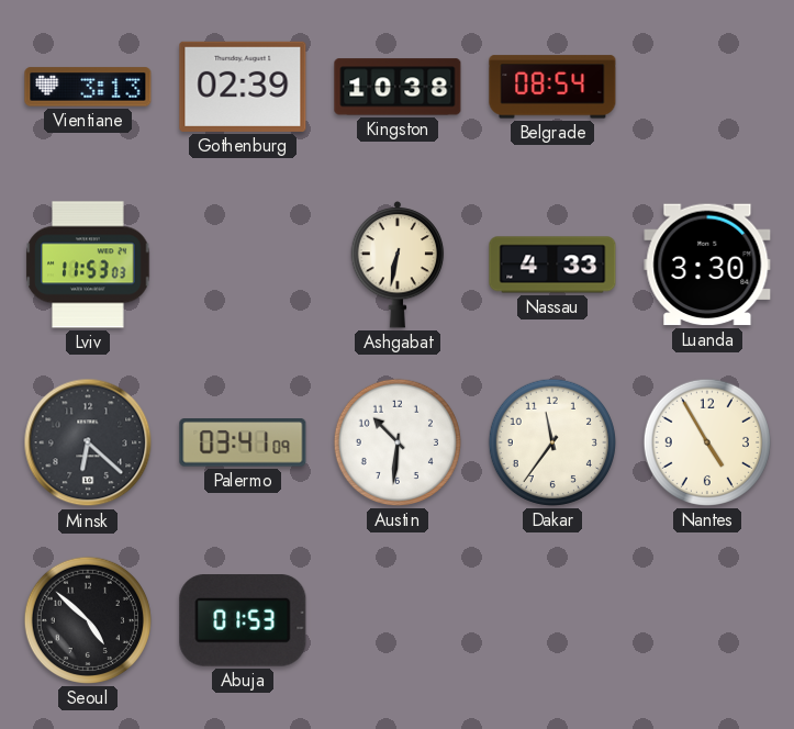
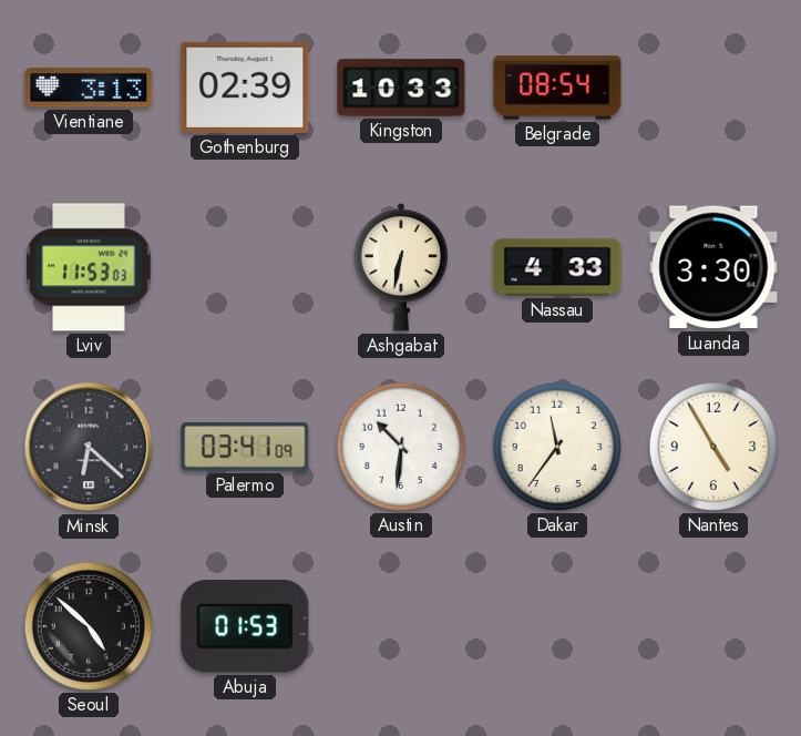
Kingston: 10:38 -> 10:33
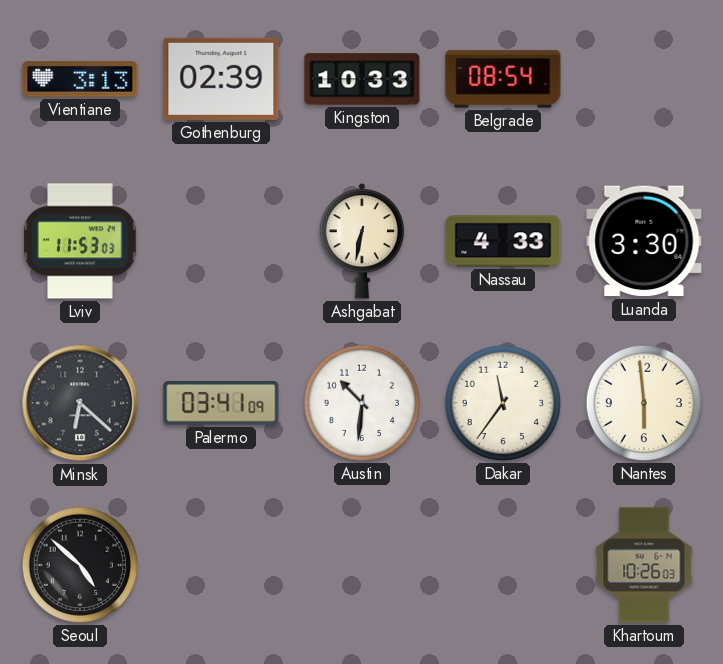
Nantes: 4:55 -> 5:59
Abuja: 01:53 -> none
Khartoum: none -> 10:26
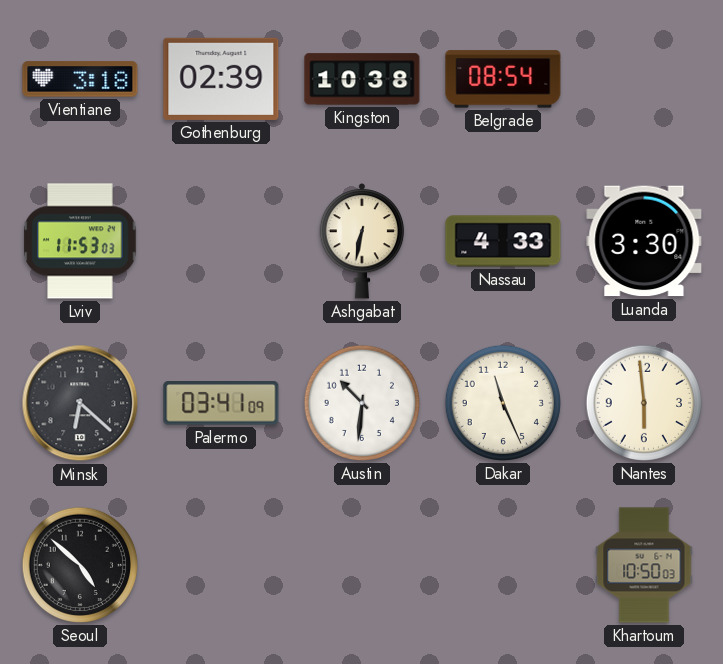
Vientiane: 3:13 -> 3:18
Kingston: 10:33 -> 10:38
Dakar: 11:36 -> 11:26
Khartoum: 10:26 -> 10:50
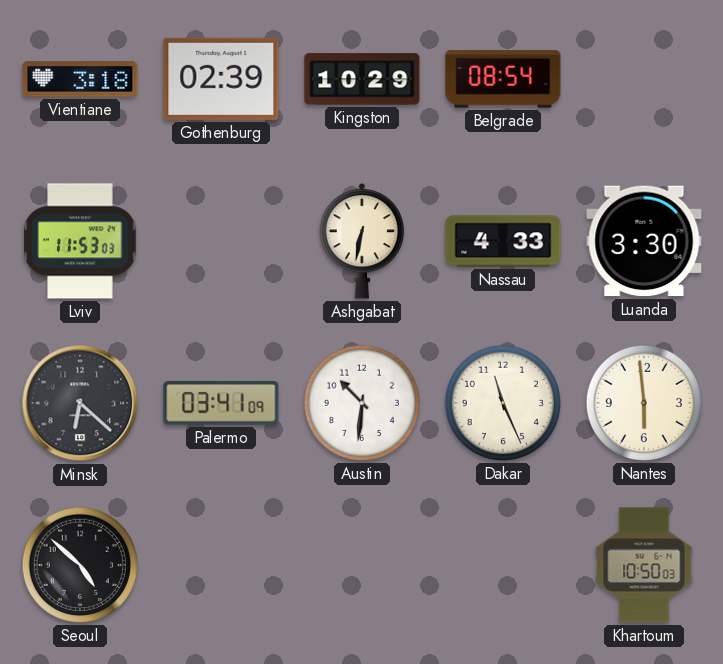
Kingston: 10:38 -> 10:29
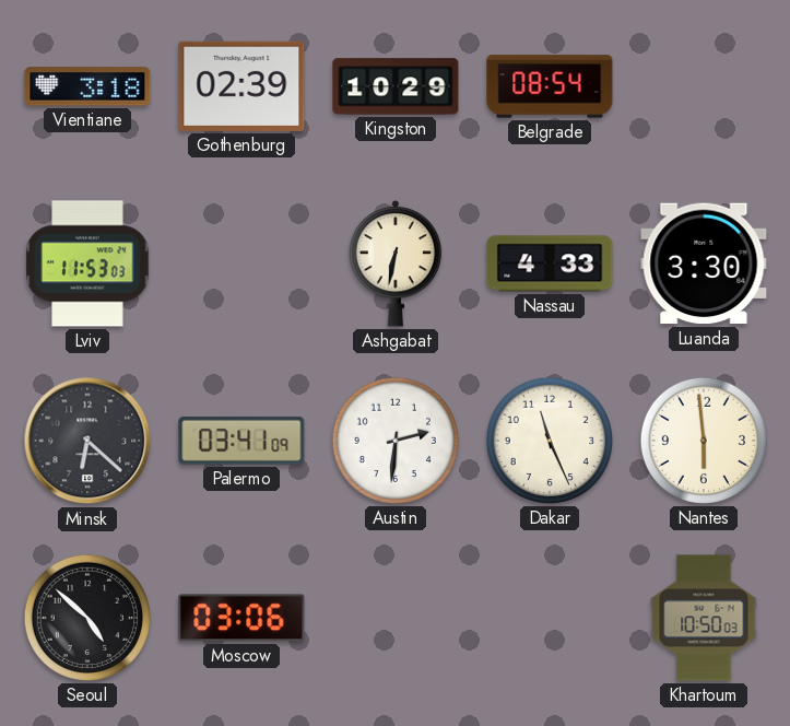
Austin: 10:31 -> 2:31
Moscow: none -> 03:06
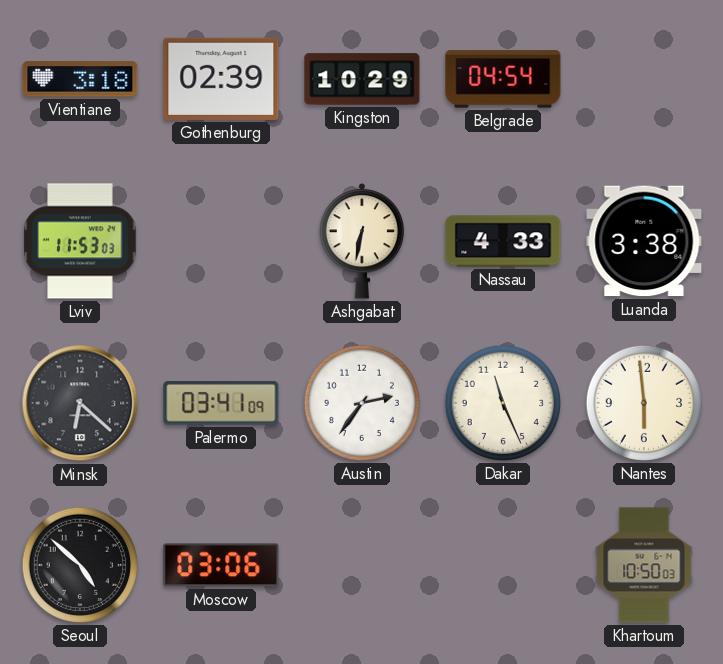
Belgrade: 08:54 -> 04:54
Luanda: 3:30 -> 3:38
Austin: 2:31 -> 2:36
